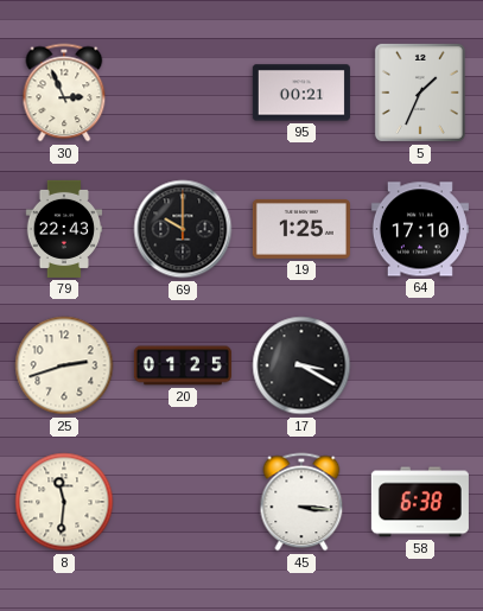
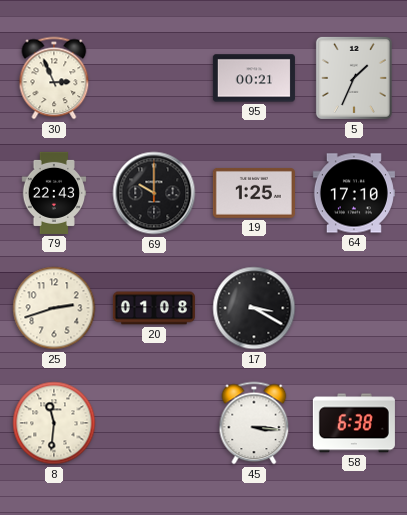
20: 01:25 -> 01:08
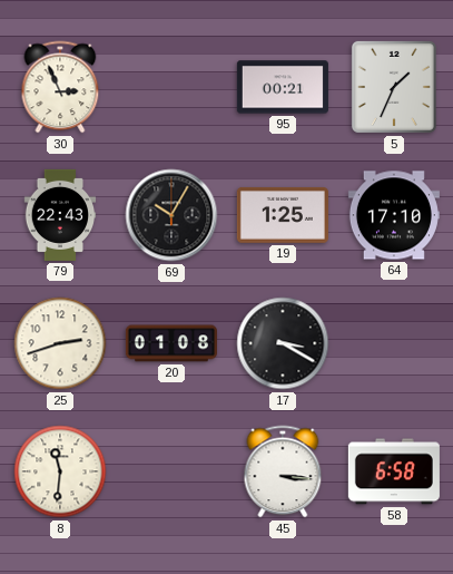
69: 10:00 -> 10:05
58: 6:38 -> 6:58
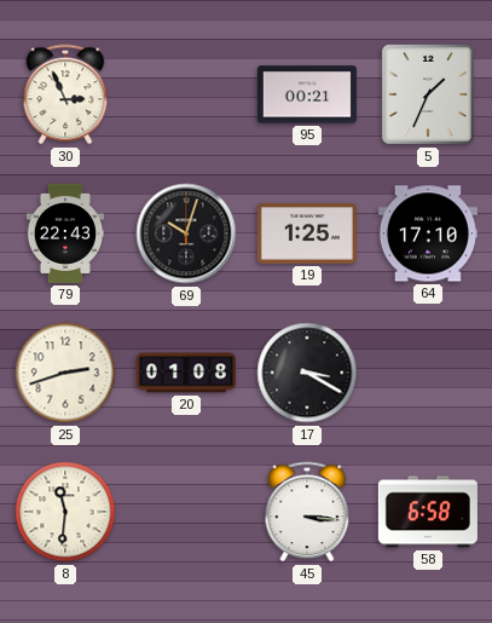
69: 10:05 -> 10:03
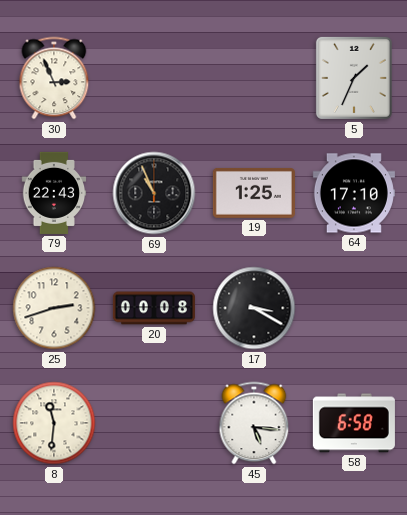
95: 00:21 -> none
69: 10:03 -> 10:56
20: 01:08 -> 00:08
45: 3:16 -> 5:16
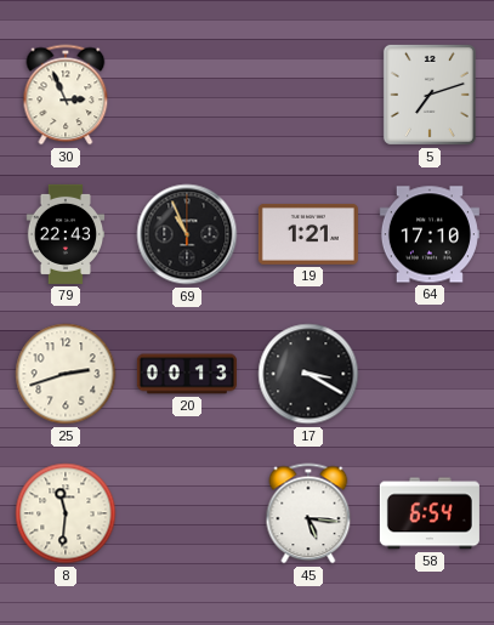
5: 1:34 -> 7:12
19: 1:25 -> 1:21
20: 00:08 -> 00:13
58: 6:58 -> 6:54
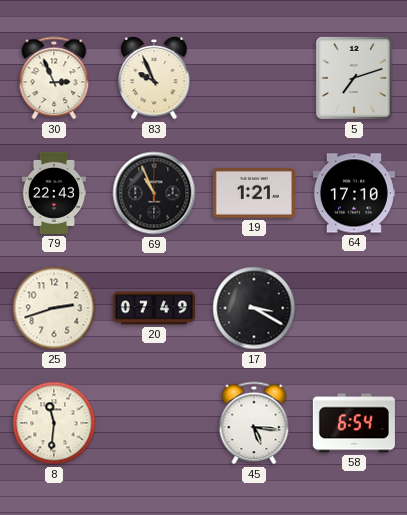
83: none -> 9:56
20: 00:13 -> 07:49
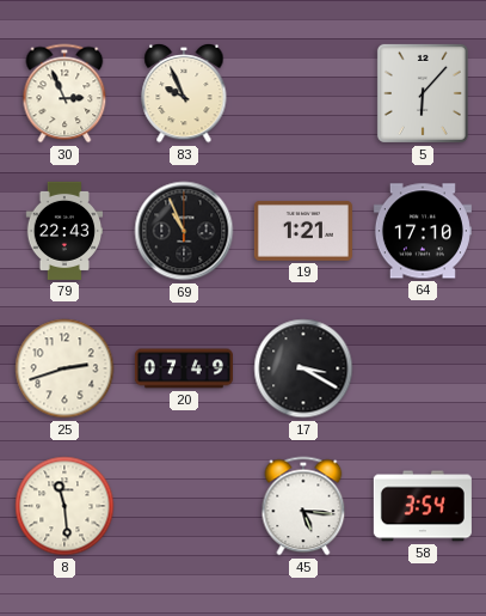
5: 7:12 -> 6:07
8: 11:31 -> 11:29
58: 6:54 -> 3:54
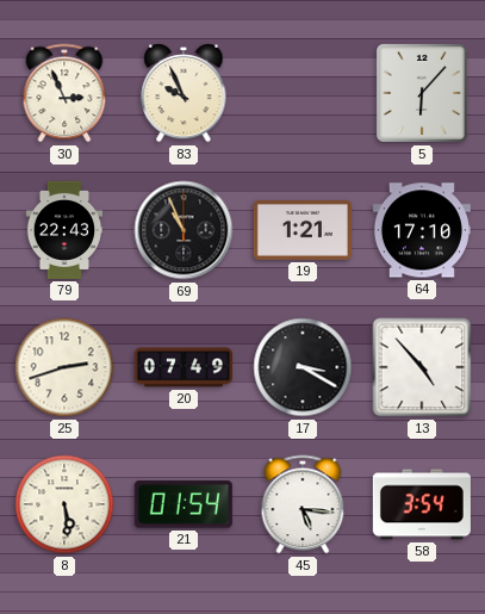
13: none -> 4:53
8: 11:29 -> 5:29
21: none -> 01:54
